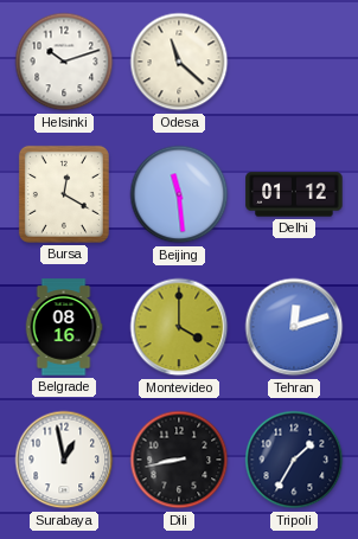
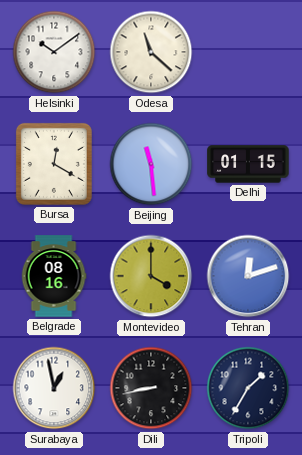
Helsinki: 10:12 -> 10:09
Delhi: 01:12 -> 01:15
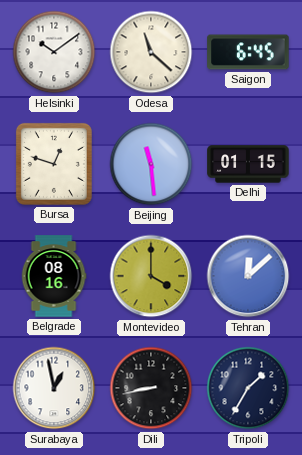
Saigon: none -> 6:45
Bursa: 12:20 -> 12:48
Tehran: 12:12 -> 12:08
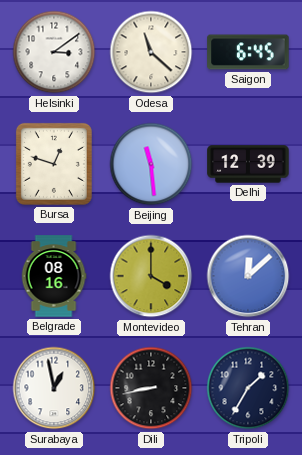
Helsinki: 10:09 -> 3:09
Delhi: 01:15 -> 12:39
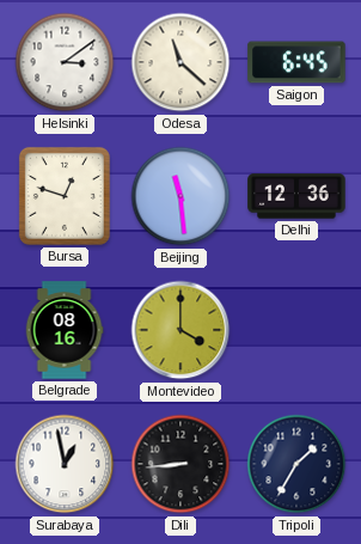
Delhi: 12:39 -> 12:36
Tehran: 12:08 -> none
Dili: 8:43 -> 8:44
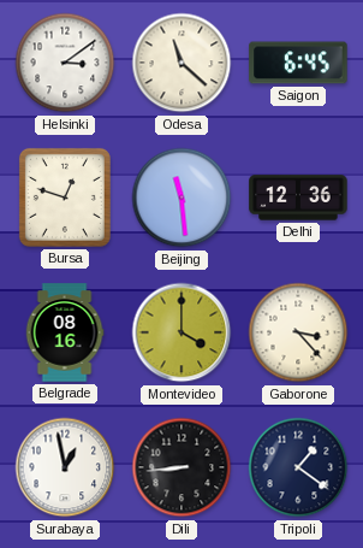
Gaborone: none -> 3:23
Tripoli: 1:35 -> 1:21
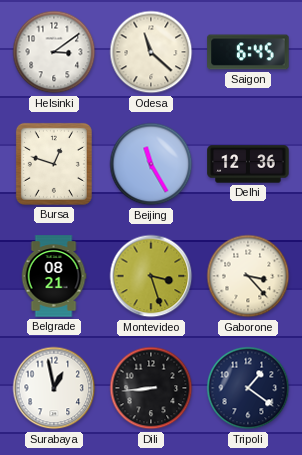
Beijing: 11:29 -> 11:25
Belgrade: 08:16 -> 08:21
Montevideo: 4:00 -> 3:27
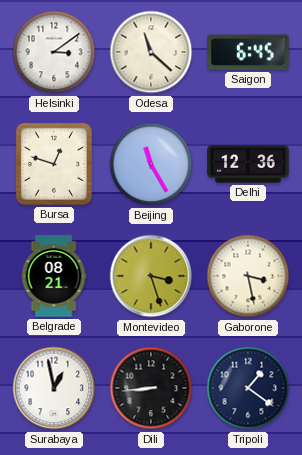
Gaborone: 3:23 -> 3:28
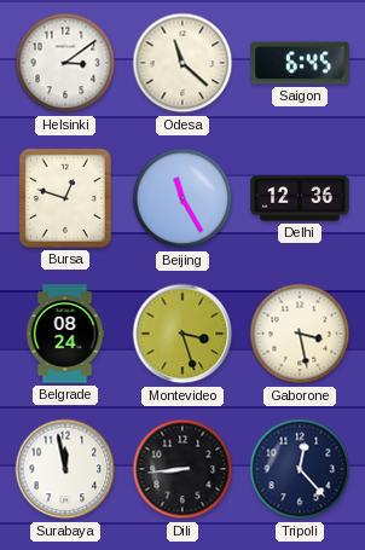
Belgrade: 08:21 -> 08:24
Surabaya: 12:58 -> 11:58
Tripoli: 1:21 -> 12:23
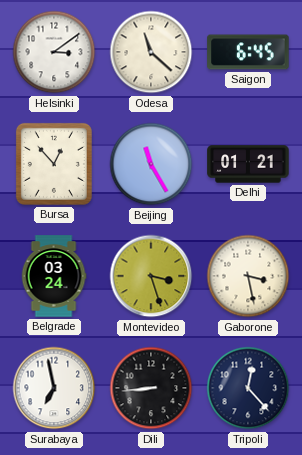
Bursa: 12:48 -> 12:53
Delhi: 12:36 -> 01:21
Belgrade: 08:24 -> 03:24
Surabaya: 11:58 -> 6:58
